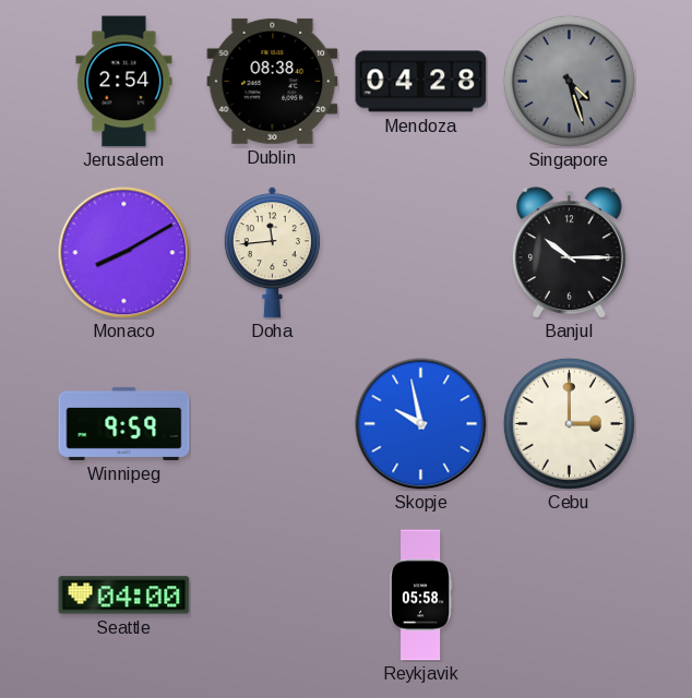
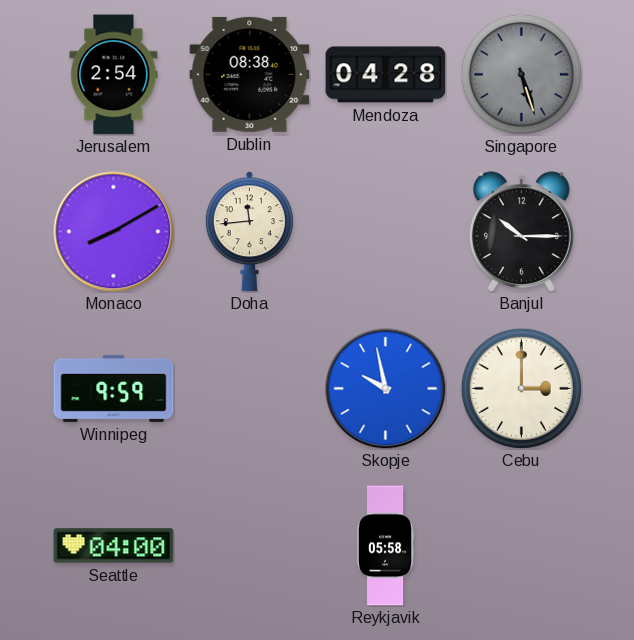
Singapore: 4:27 -> 5:27
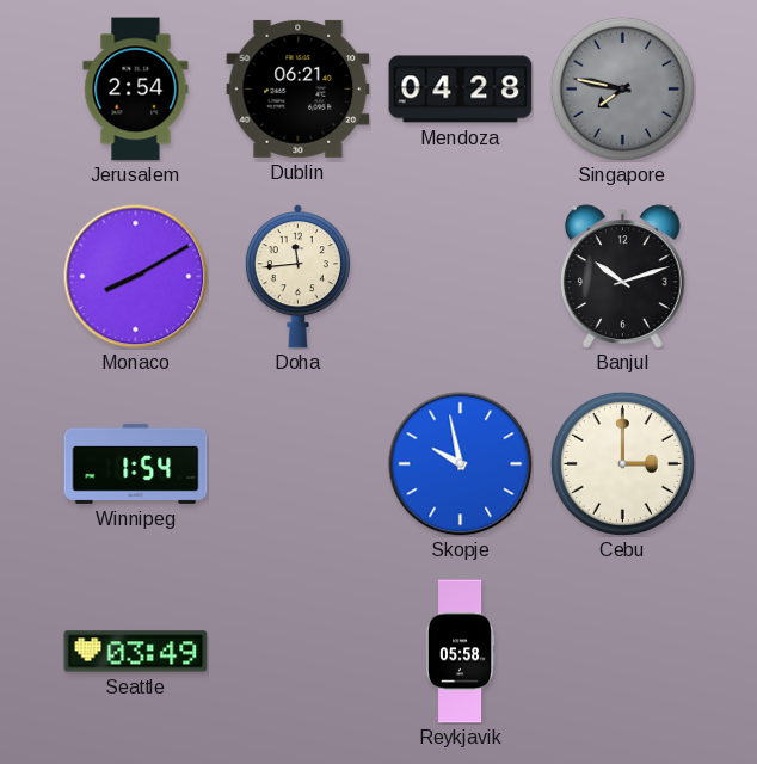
Dublin: 08:38 -> 06:21
Singapore: 5:27 -> 7:47
Banjul: 10:15 -> 10:12
Winnipeg: 9:59 -> 1:54
Seattle: 04:00 -> 03:49
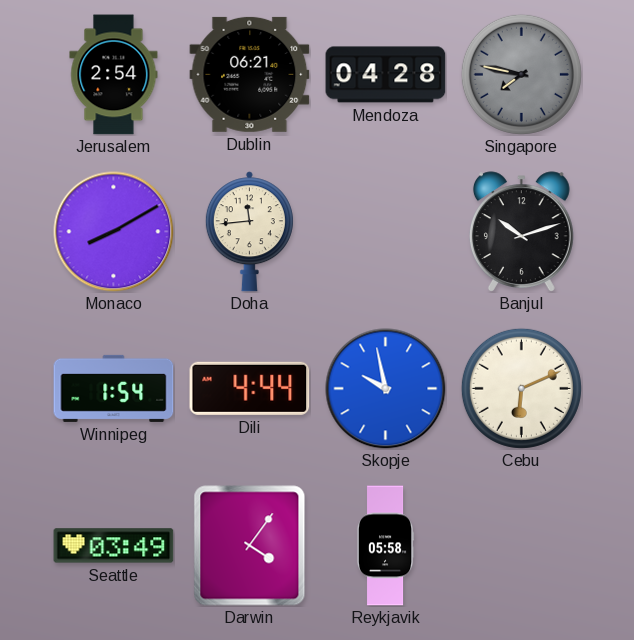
Dili: none -> 4:44
Cebu: 3:00 -> 6:11
Darwin: none -> 4:06
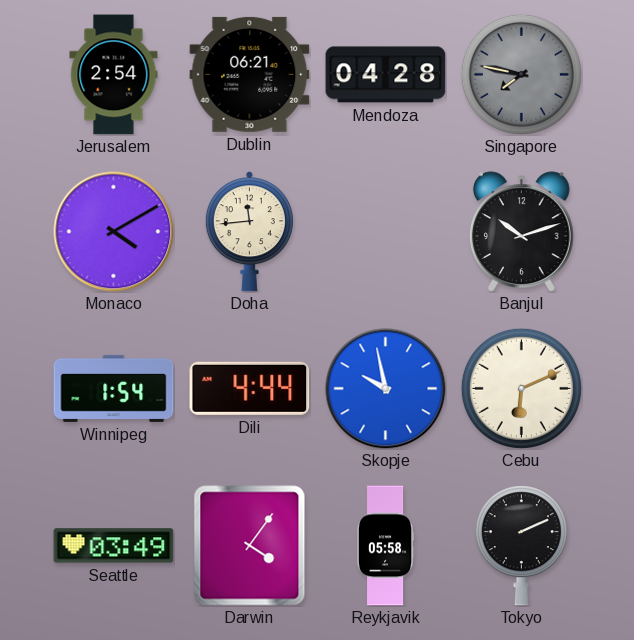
Monaco: 8:10 -> 4:10
Tokyo: none -> 2:11
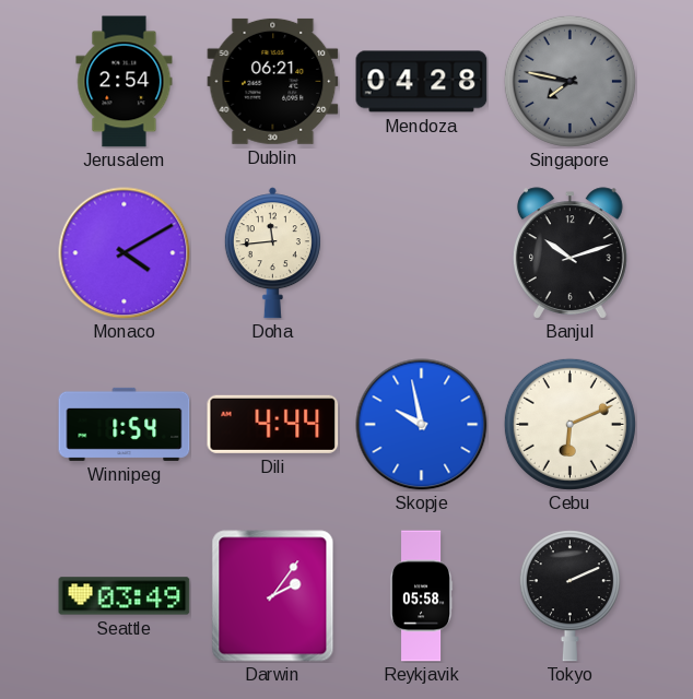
Darwin: 4:06 -> 2:06
